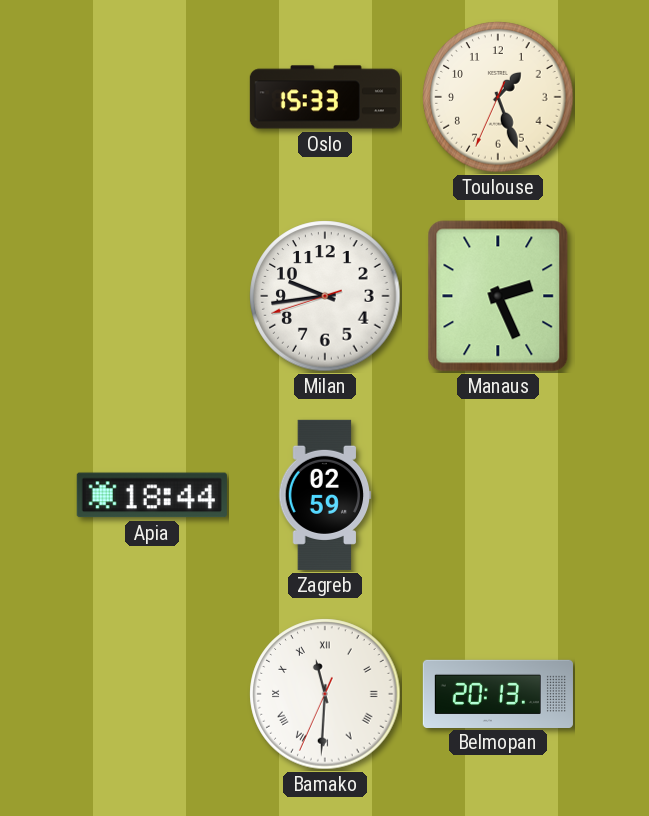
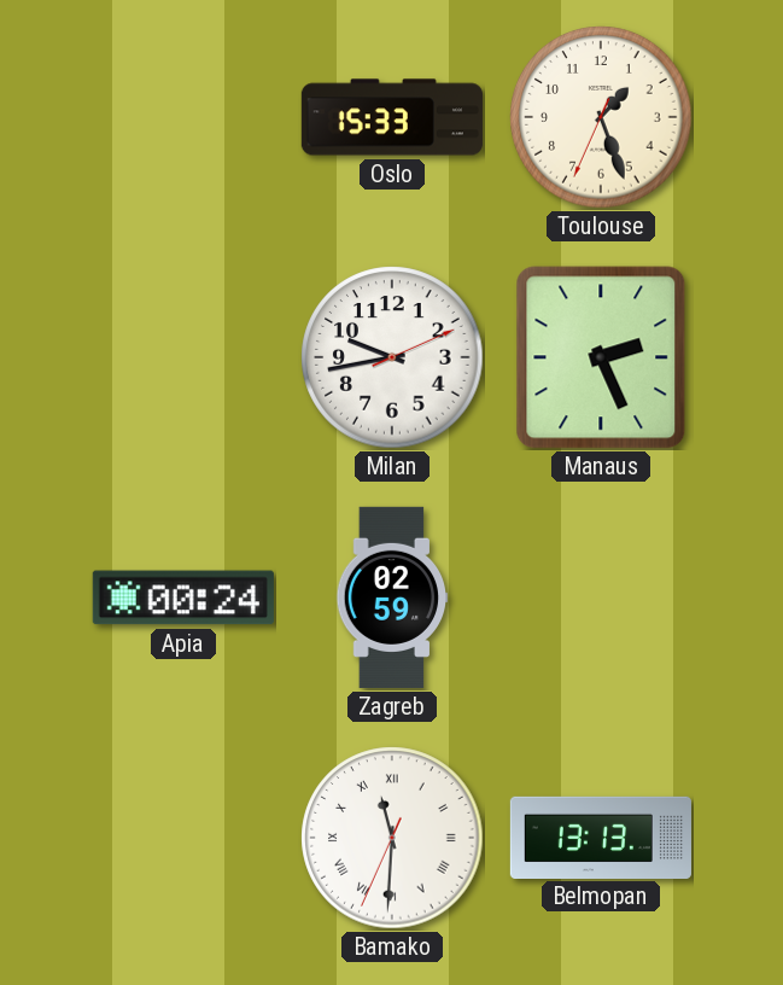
Milan: 9:43:42 -> 9:43:11
Apia: 18:44 -> 00:24
Belmopan: 20:13 -> 13:13
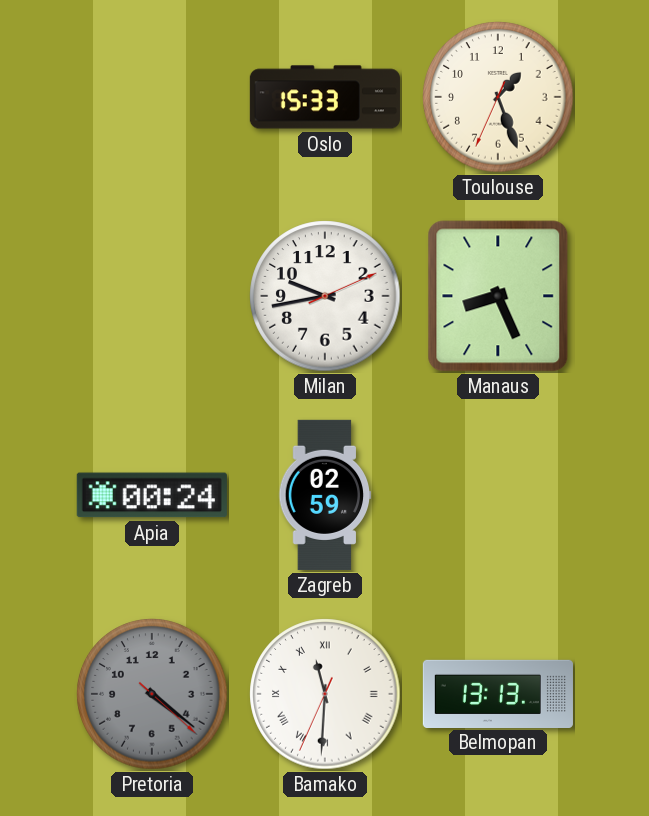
Manaus: 2:26 -> 8:26
Pretoria: none -> 4:21
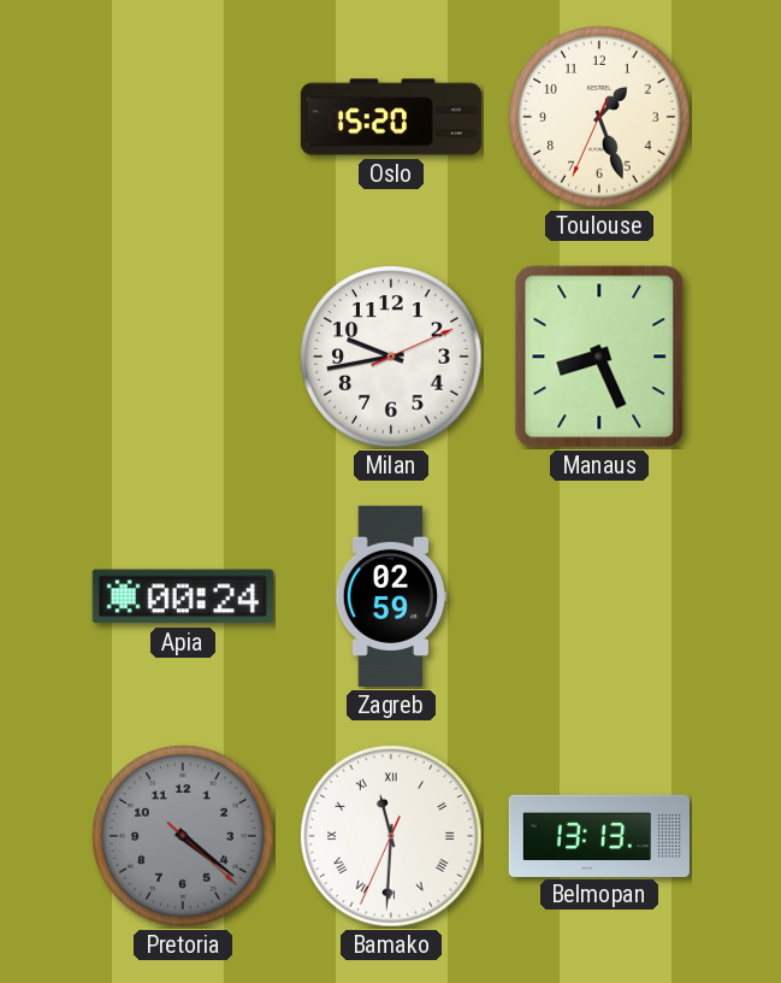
Oslo: 15:33 -> 15:20
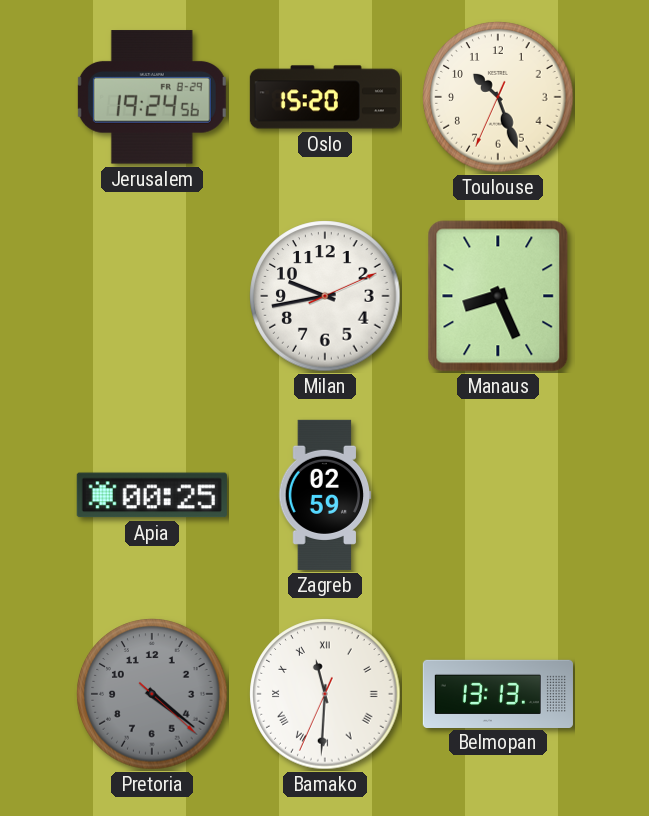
Jerusalem: none -> 19:24
Toulouse: 1:26 -> 10:26
Apia: 00:24 -> 00:25
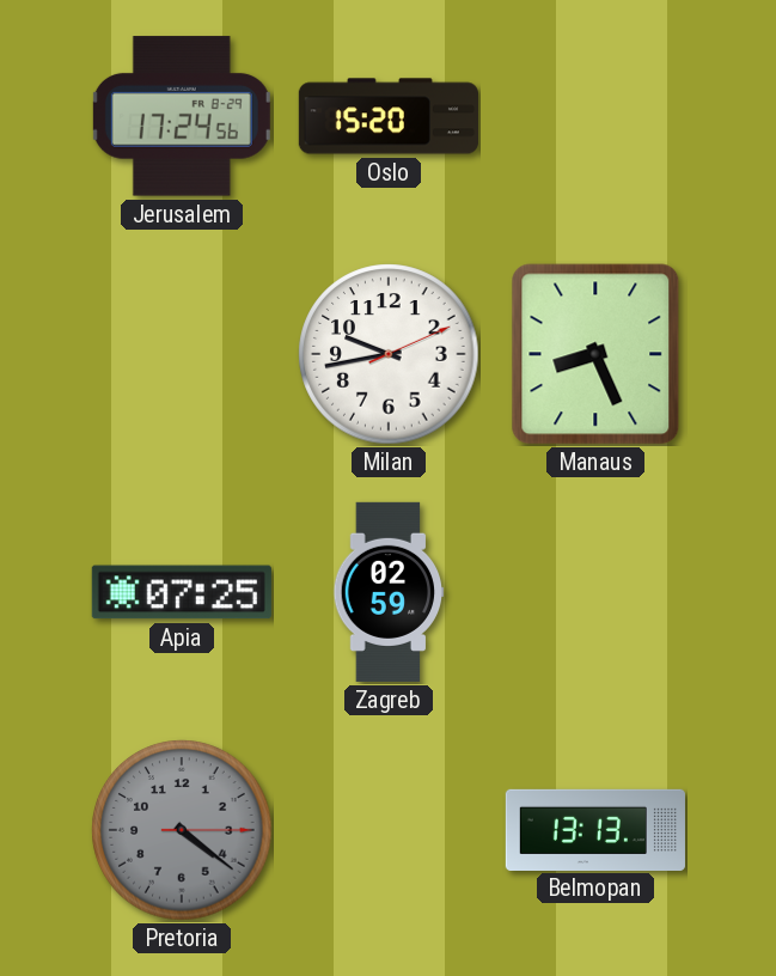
Jerusalem: 19:24 -> 17:24
Toulouse: 10:26 -> none
Apia: 00:25 -> 07:25
Pretoria: 4:21:22 -> 4:21:15
Bamako: 11:30 -> none
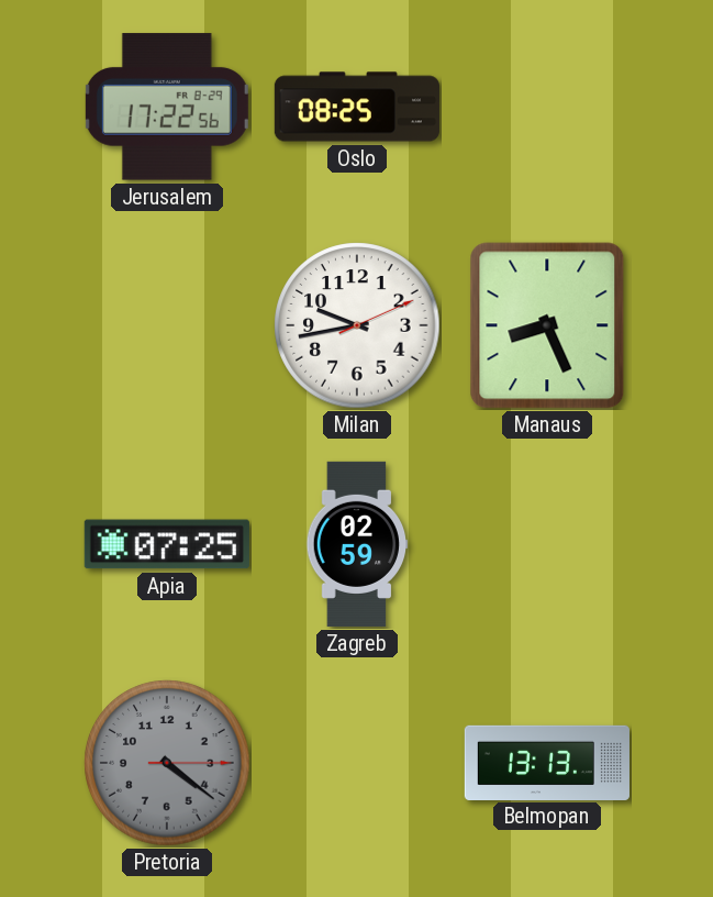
Jerusalem: 17:24 -> 17:22
Oslo: 15:20 -> 08:25
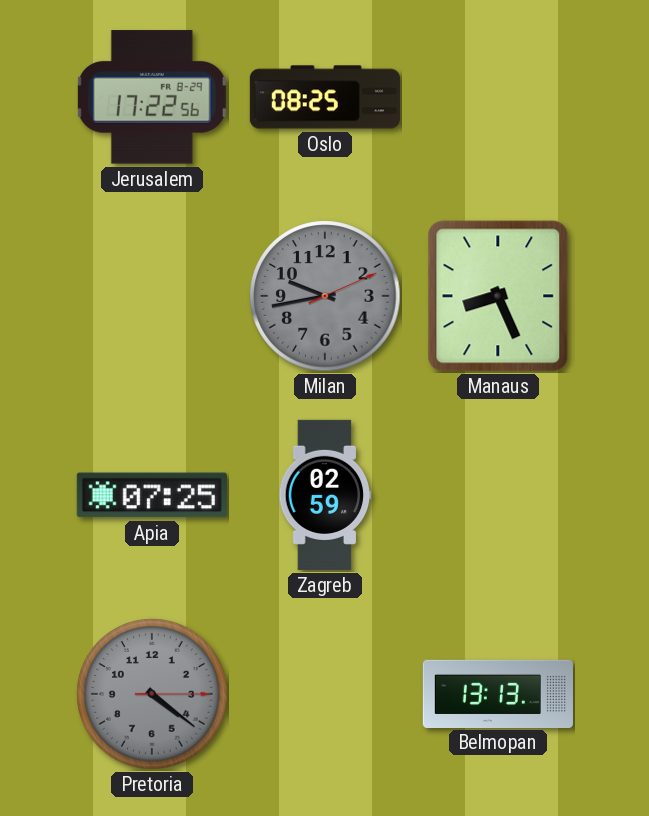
Milan dial: white -> grey
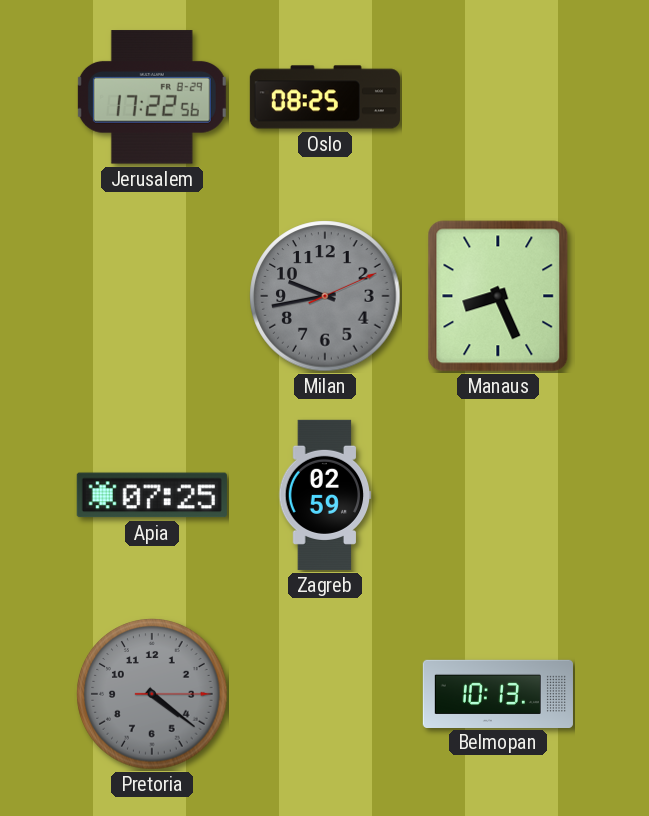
Belmopan: 13:13 -> 10:13
